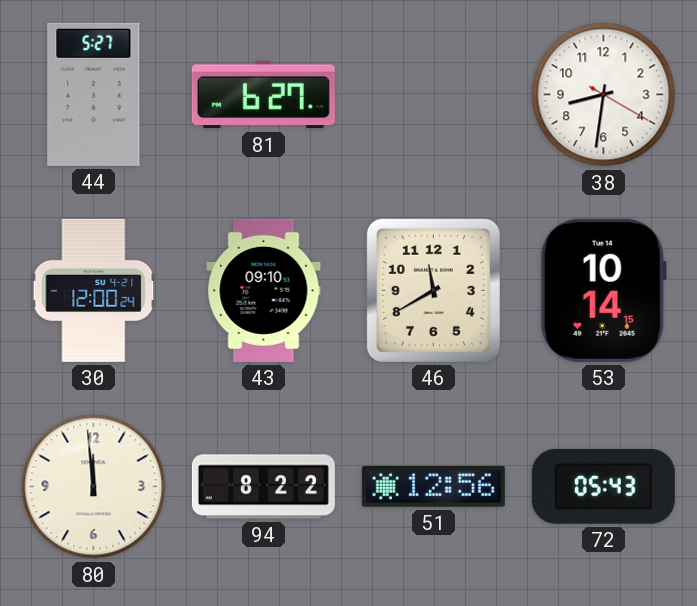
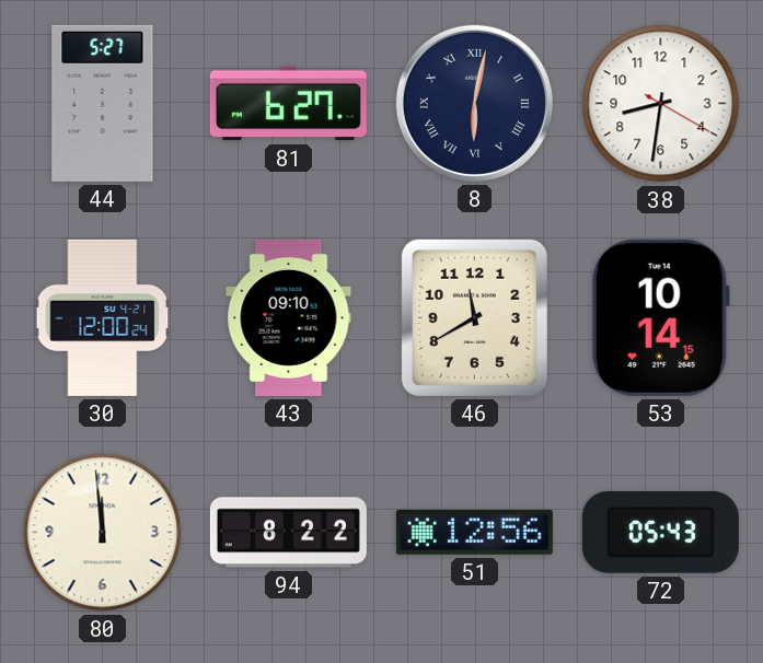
8: none -> 6:02
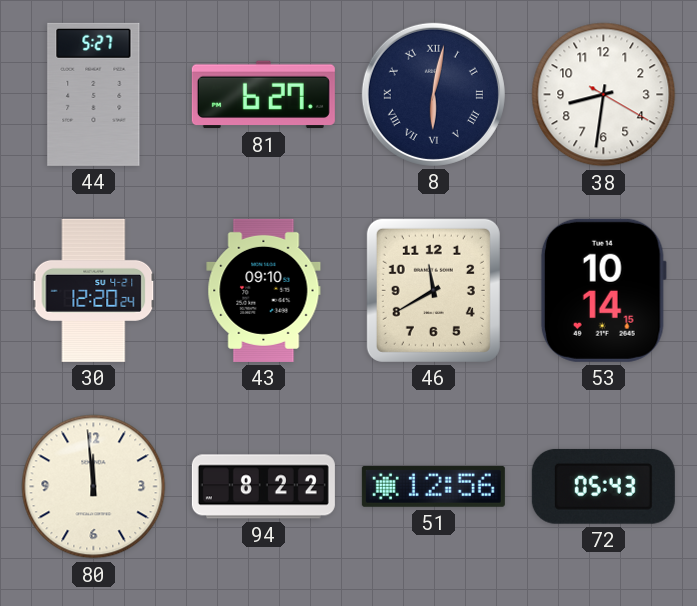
30: 12:00 -> 12:20
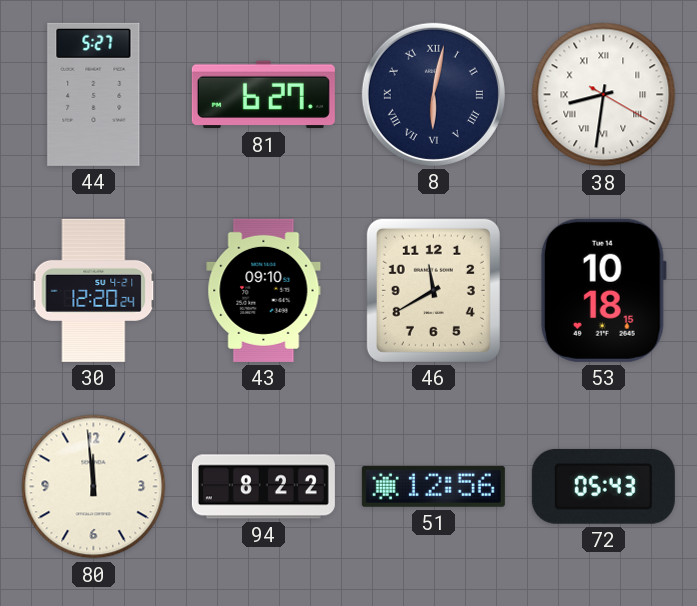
38 numerals: Arabic -> Roman
53: 10:14 -> 10:18
